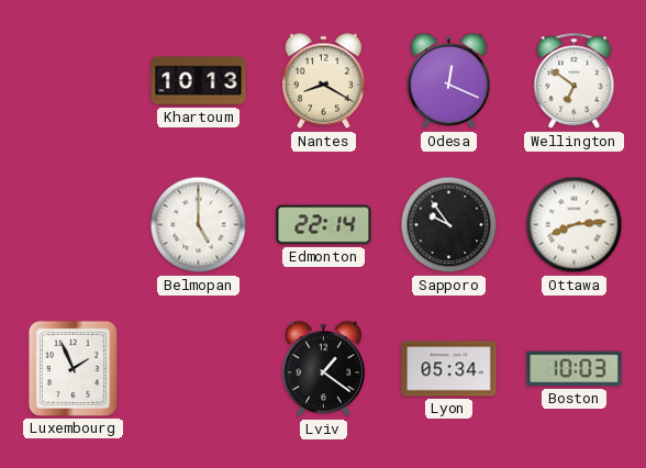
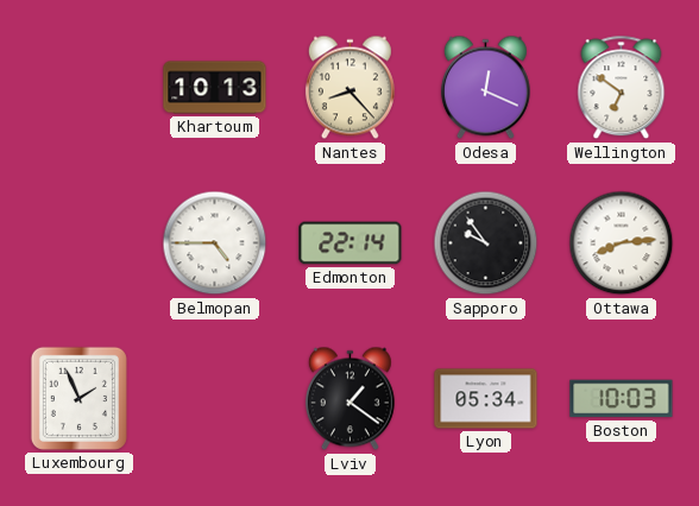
Nantes: 8:20 -> 8:23
Belmopan: 5:00 -> 4:45
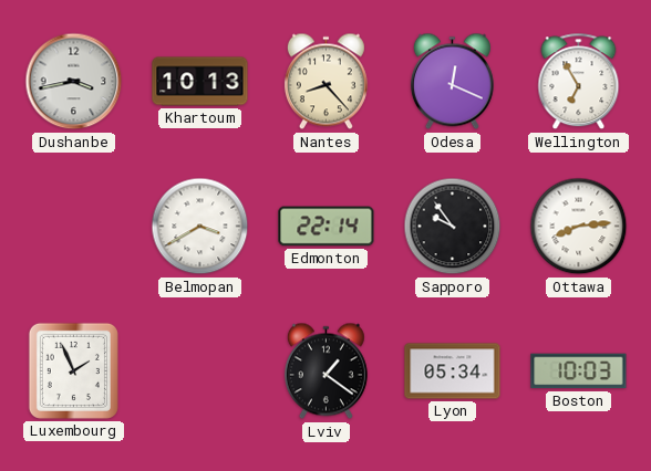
Dushanbe: none -> 3:43
Wellington: 6:51 -> 6:55
Belmopan: 4:45 -> 3:40
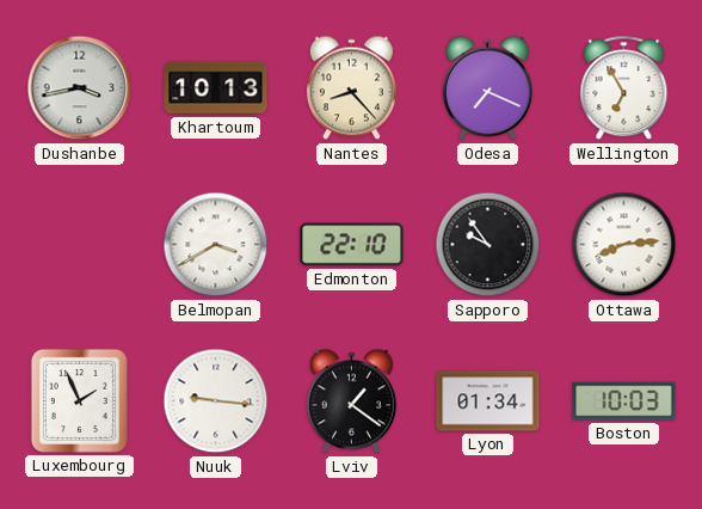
Odesa: 12:19 -> 7:19
Edmonton: 22:14 -> 22:10
Nuuk: none -> 9:16
Lyon: 05:34 -> 01:34
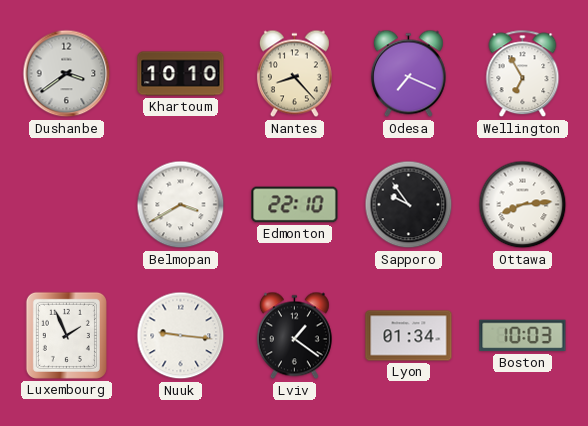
Dushanbe: 3:43 -> 3:39
Khartoum: 10:13 -> 10:10
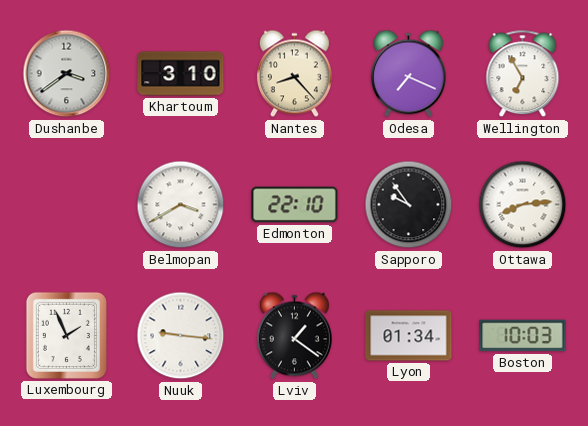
Khartoum: 10:10 -> 3:10
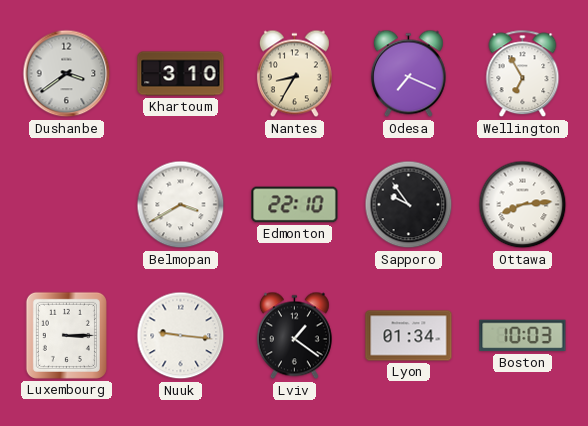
Nantes: 8:23 -> 8:35
Luxembourg: 1:56 -> 3:15
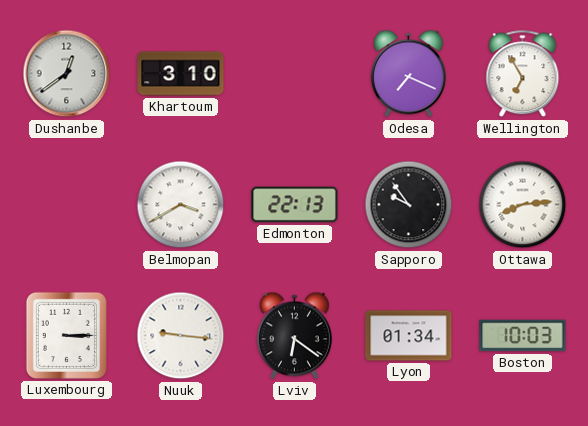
Dushanbe: 3:39 -> 12:39
Nantes: 8:35 -> none
Edmonton: 22:10 -> 22:13
Lviv: 1:21 -> 6:21
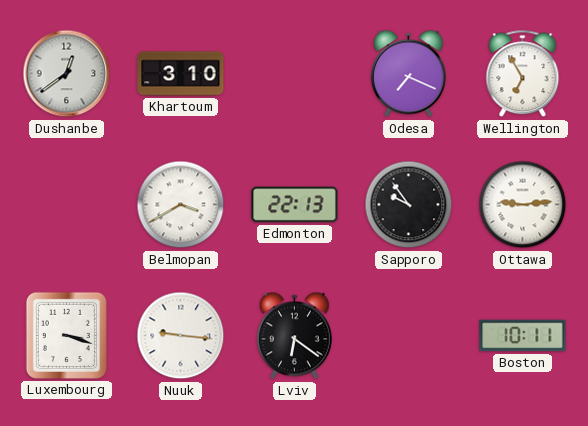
Ottawa: 8:14 -> 9:14
Luxembourg: 3:15 -> 3:18
Lyon: 01:34 -> none
Boston: 10:03 -> 10:11
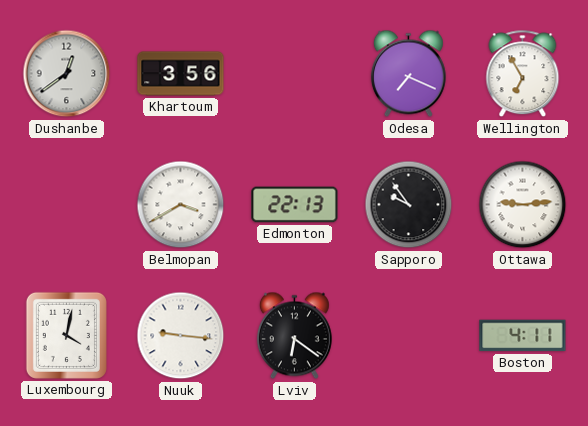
Khartoum: 3:10 -> 3:56
Luxembourg: 3:18 -> 4:02
Boston: 10:11 -> 4:11
